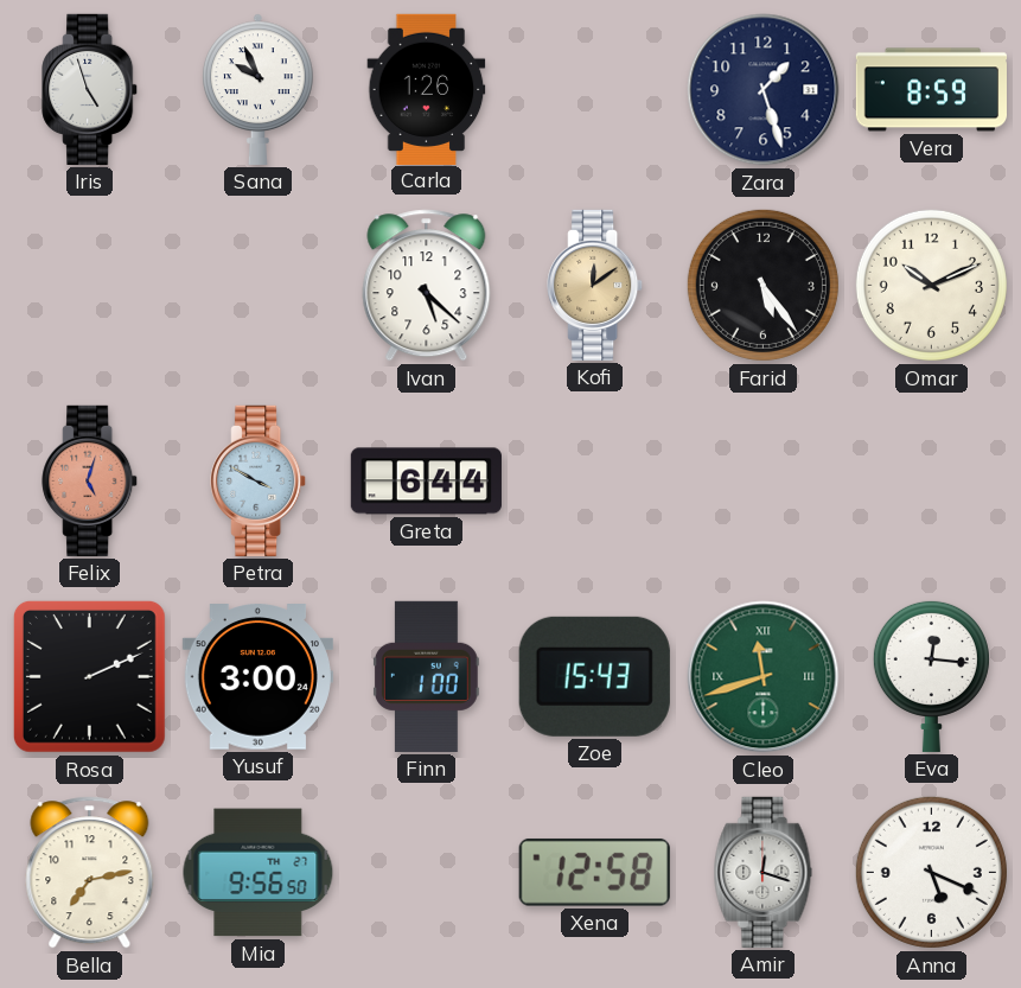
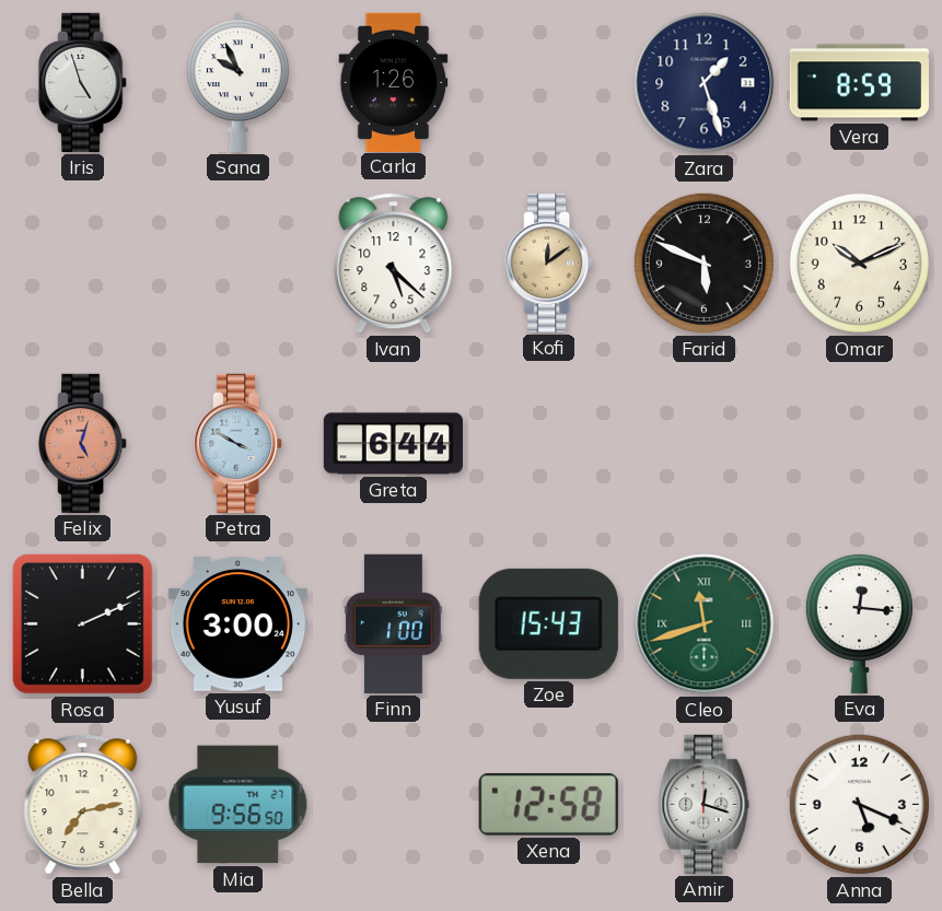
Farid: 5:24 -> 5:49
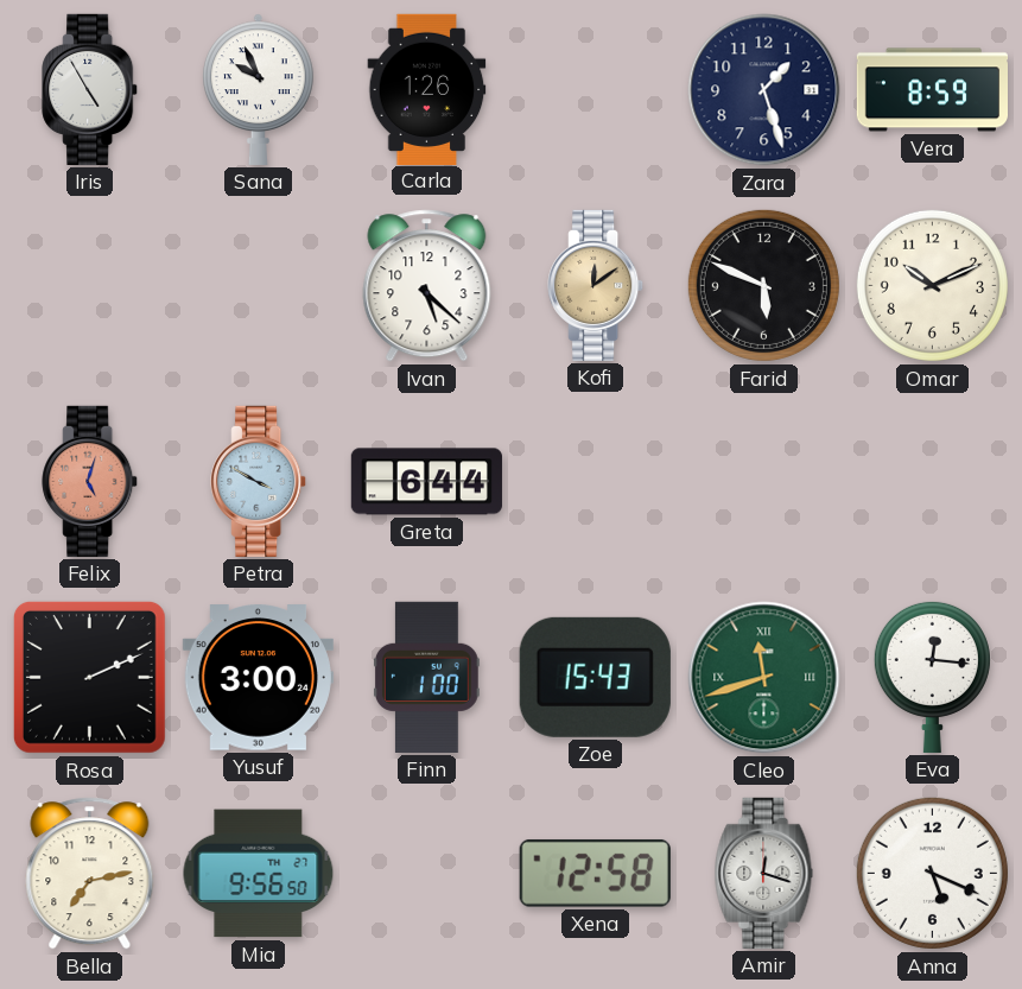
Iris: 4:57 -> 4:55
